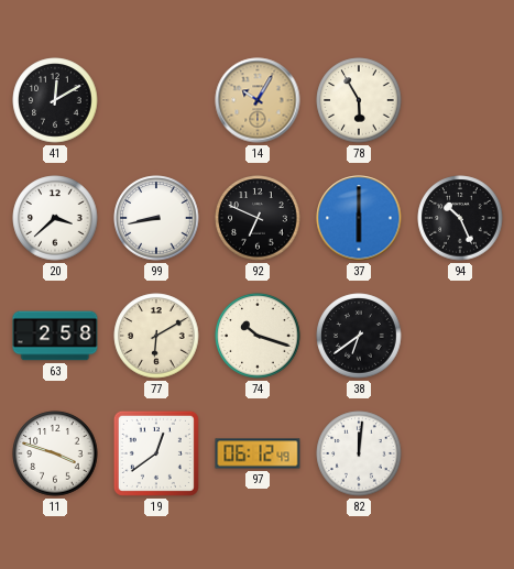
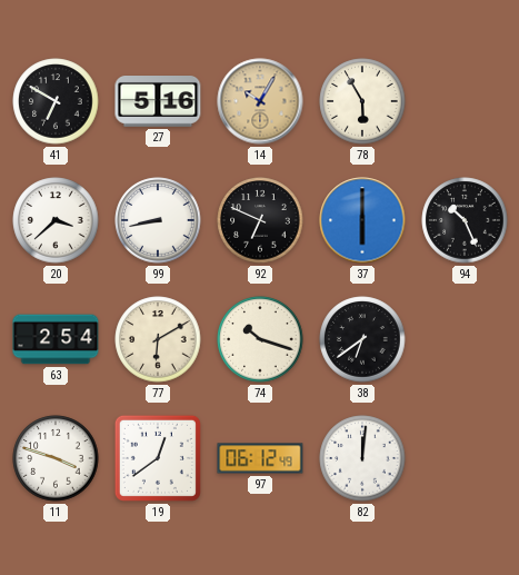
41: 12:10 -> 6:50
27: none -> 5:16
63: 2:58 -> 2:54
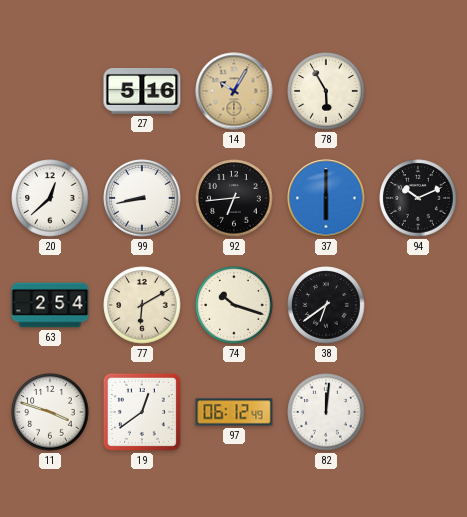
41: 6:50 -> none
20: 3:38 -> 12:38
92: 6:49 -> 6:44
94: 10:26 -> 10:11
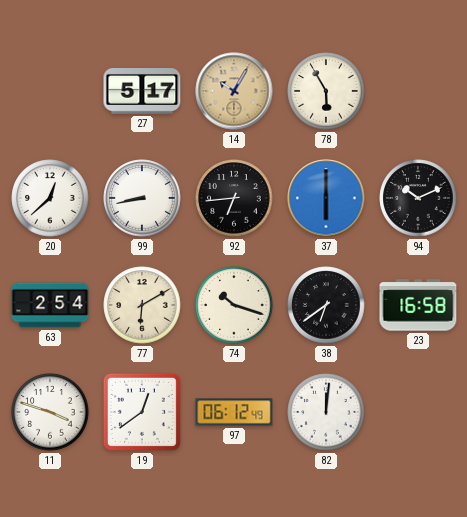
27: 5:16 -> 5:17
23: none -> 16:58
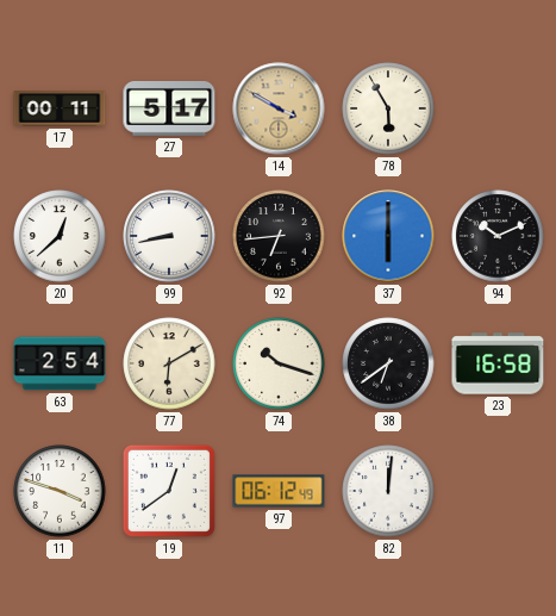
17: none -> 00:11
14: 10:05 -> 3:50
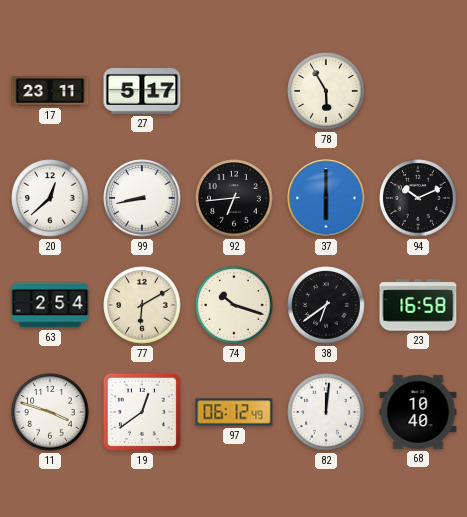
17: 00:11 -> 23:11
14: 3:50 -> none
68: none -> 10:40
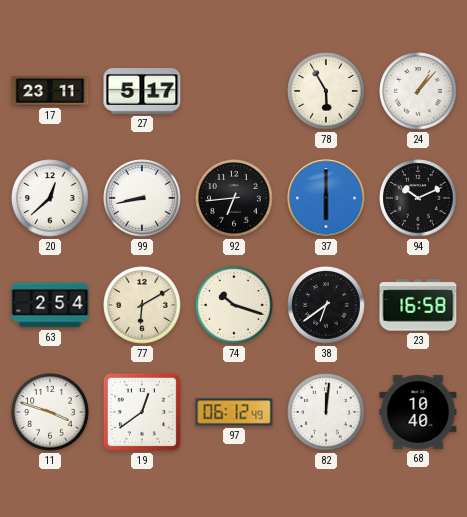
24: none -> 1:07
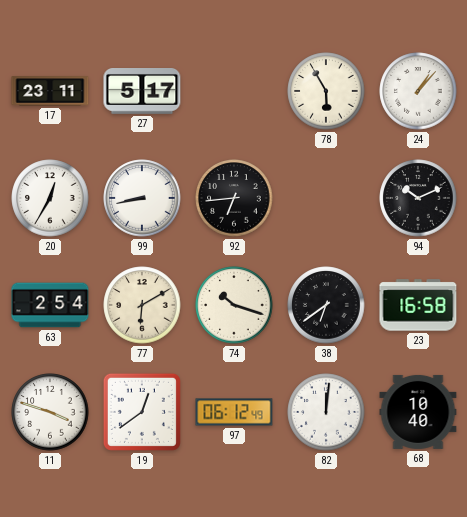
20: 12:38 -> 12:35
37: 6:00 -> none
